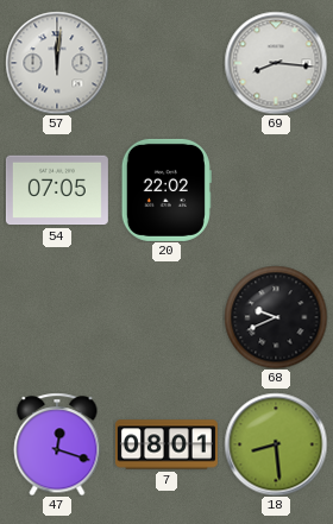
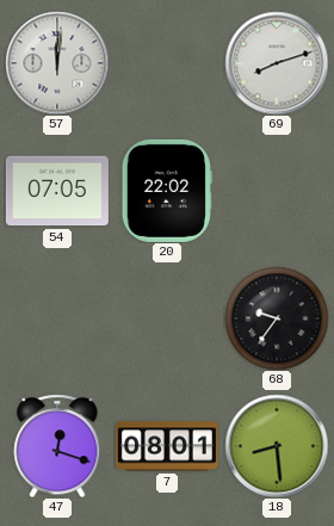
69: 8:16 -> 8:12
68: 9:41 -> 9:36
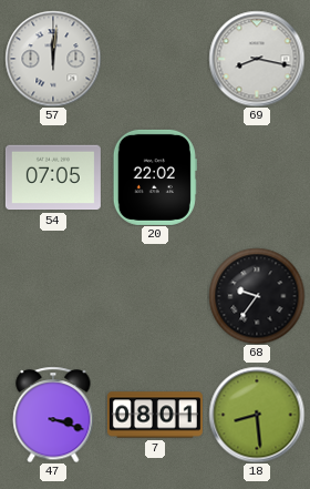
69: 8:12 -> 8:17
47: 12:18 -> 3:18
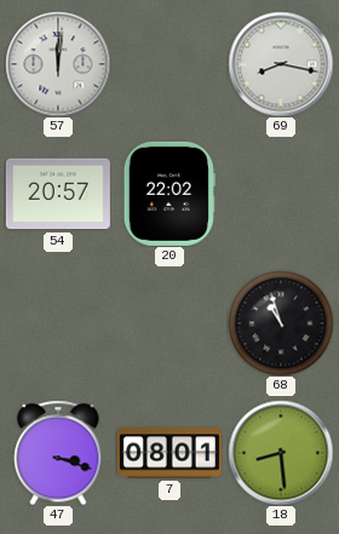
54: 07:05 -> 20:57
68: 9:36 -> 10:57
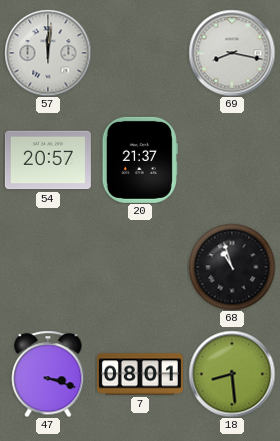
20: 22:02 -> 21:37
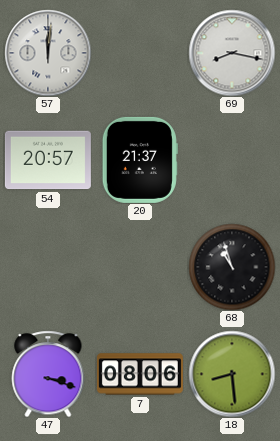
7: 08:01 -> 08:06
